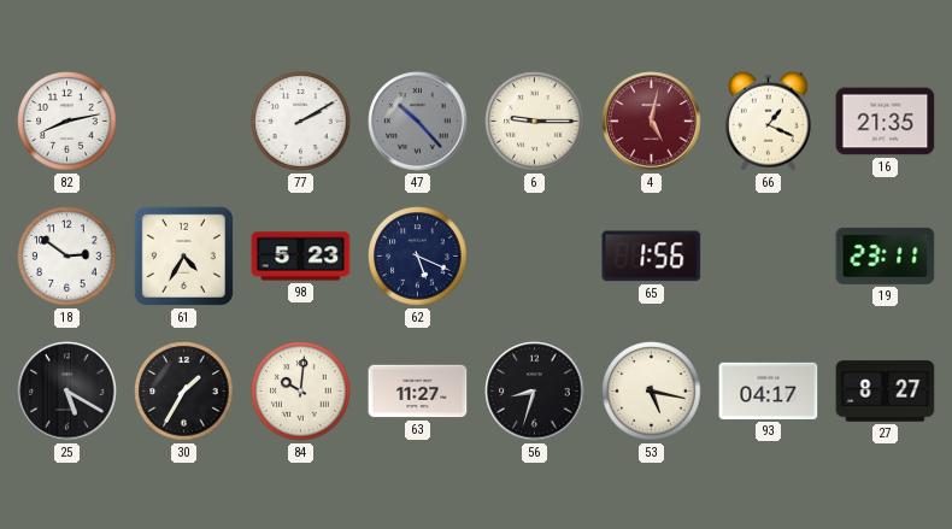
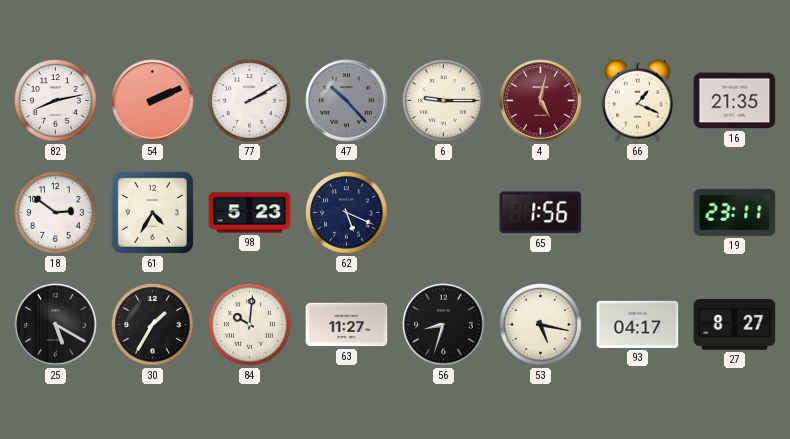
54: none -> 2:11
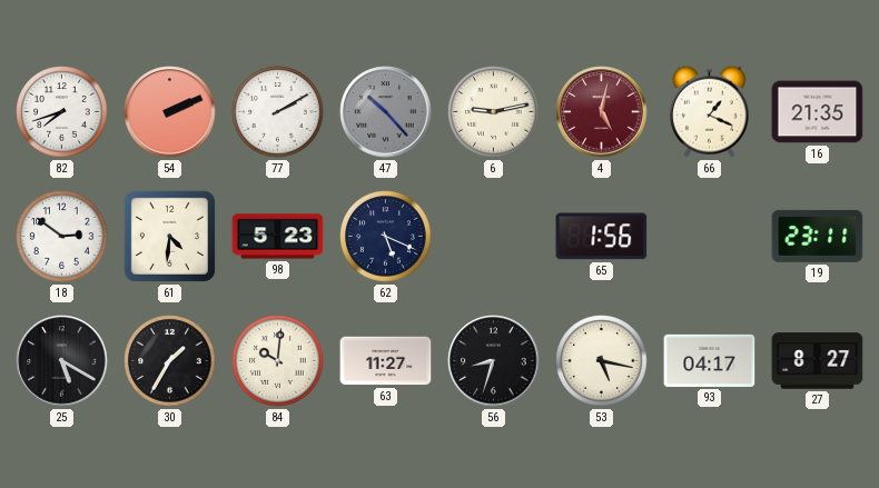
82: 8:13 -> 7:42
6: 9:15 -> 9:13
61: 4:35 -> 4:31
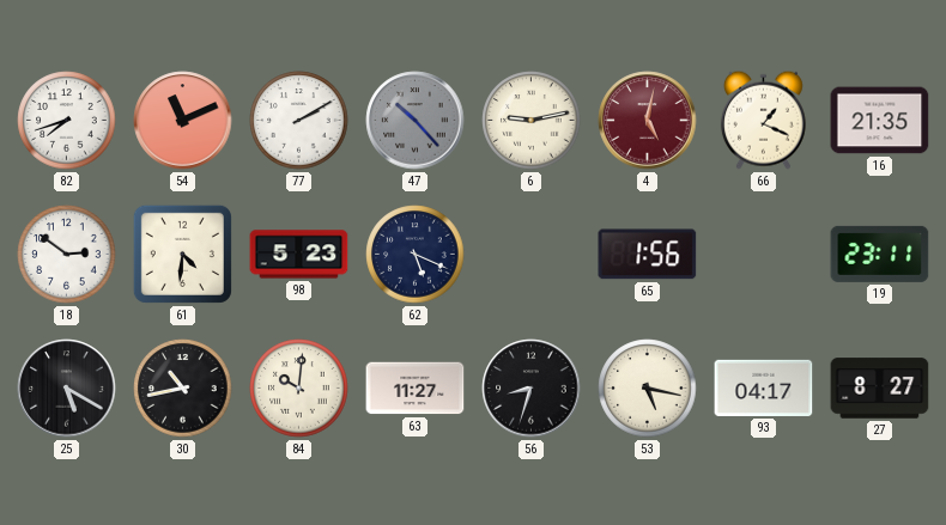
54: 2:11 -> 11:11
30: 1:35 -> 10:43
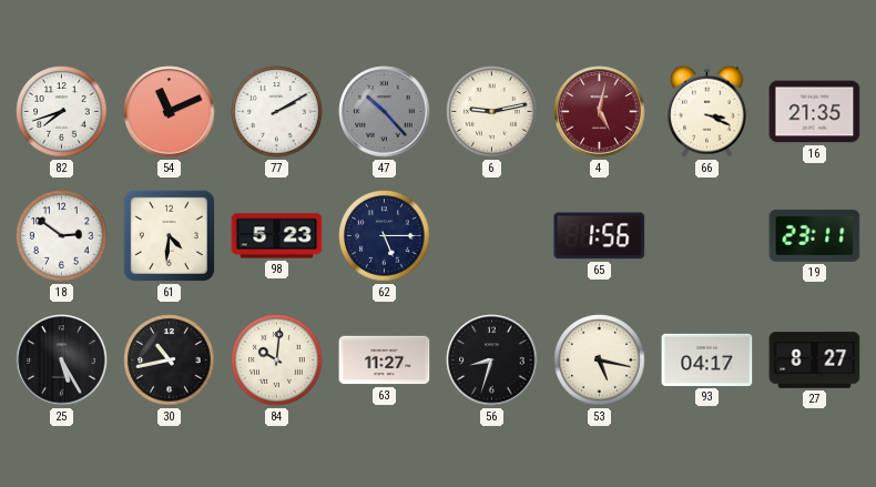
66: 1:19 -> 3:19
62: 5:19 -> 5:15
25: 5:20 -> 5:25
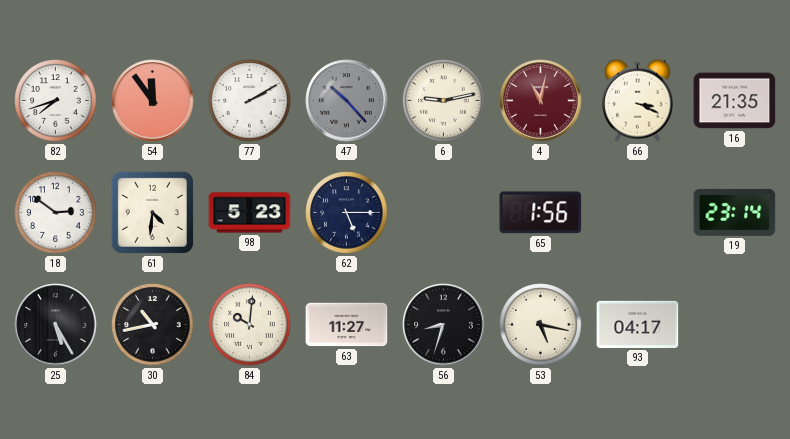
54: 11:11 -> 11:54
4: 5:02 -> 11:02
19: 23:11 -> 23:14
27: 8:27 -> none
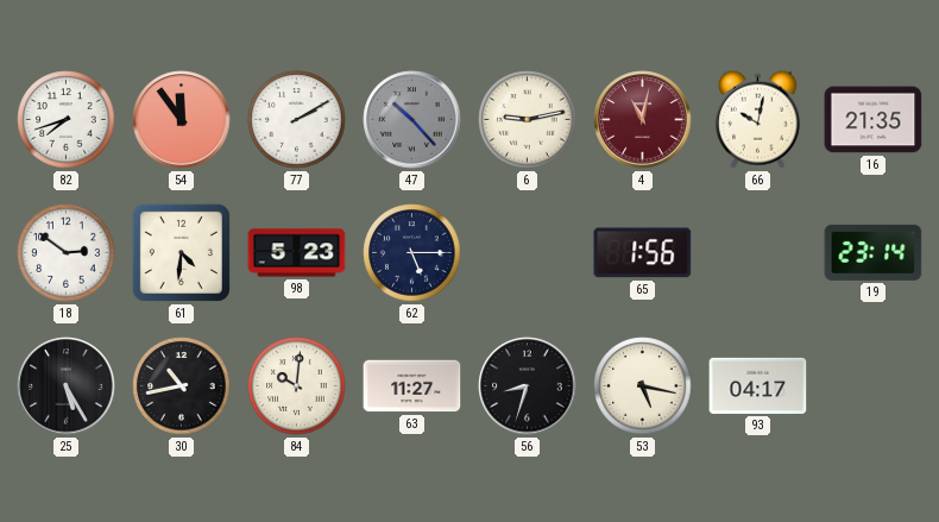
66: 3:19 -> 10:02
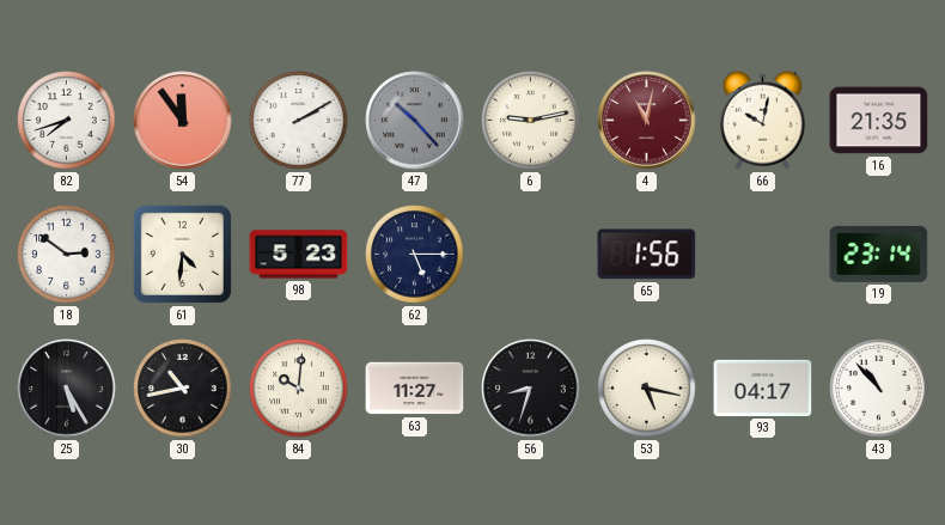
43: none -> 10:53
